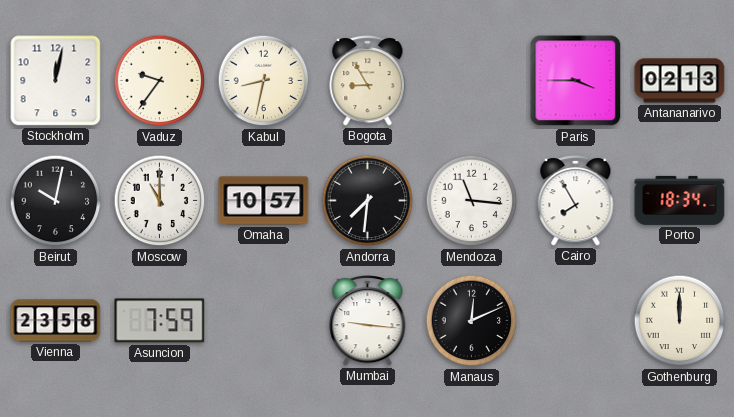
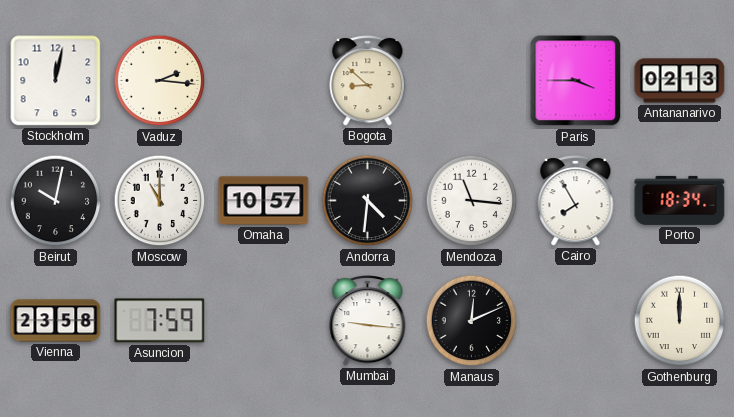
Vaduz: 9:36 -> 2:16
Kabul: 8:32 -> none
Bogota: 8:55 -> 8:52
Andorra: 7:31 -> 4:31
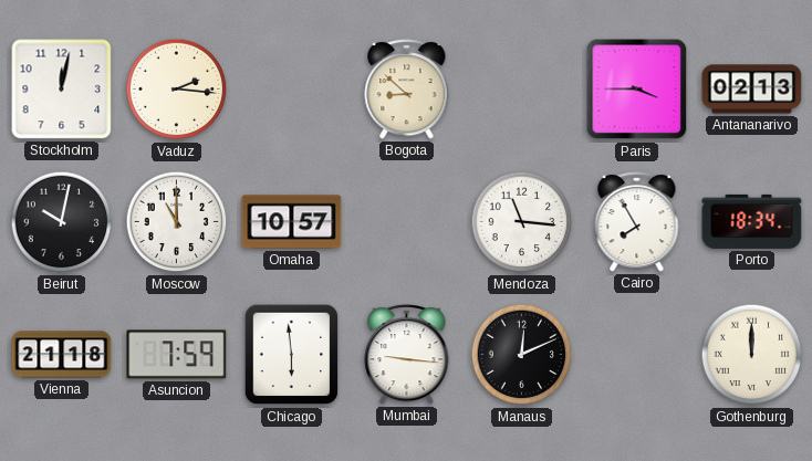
Andorra: 4:31 -> none
Vienna: 23:58 -> 21:18
Chicago: none -> 5:59
